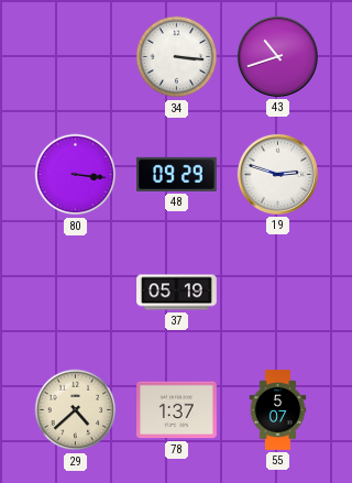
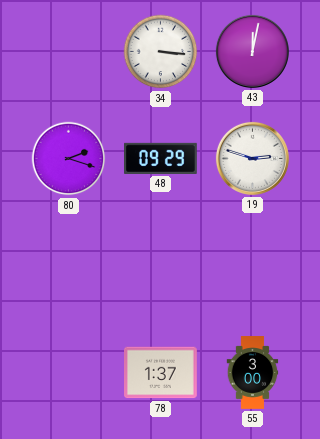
43: 10:42 -> 12:02
80: 3:16 -> 2:18
37: 05:19 -> none
29: 4:38 -> none
55: 5:07 -> 3:00
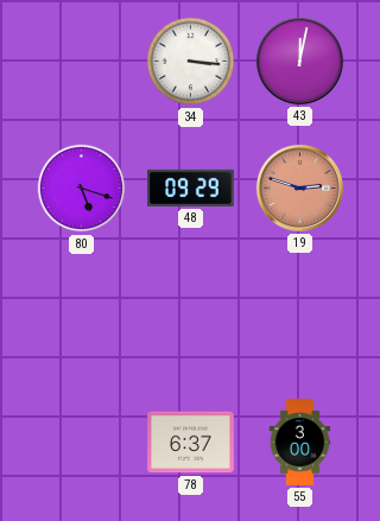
80: 2:18 -> 5:18
19 dial: white -> salmon
78: 1:37 -> 6:37
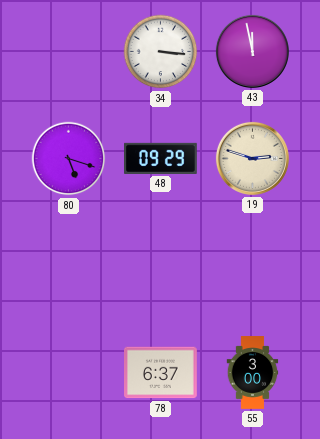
43: 12:02 -> 11:58
19 dial: salmon -> cream
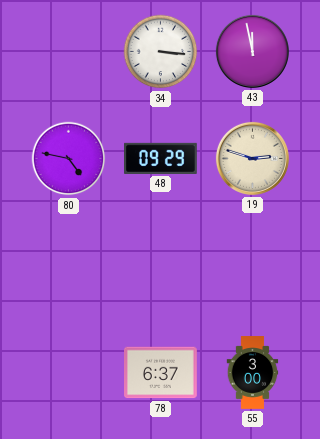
80: 5:18 -> 4:47
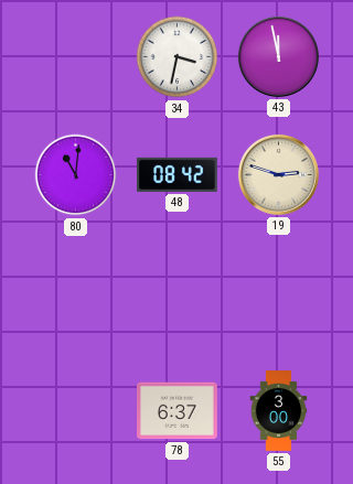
34: 3:16 -> 3:32
80: 4:47 -> 11:01
48: 09:29 -> 08:42
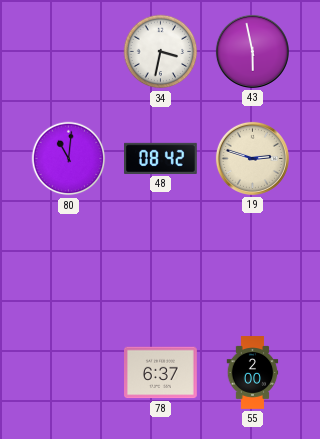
43: 11:58 -> 5:58
55: 3:00 -> 2:00
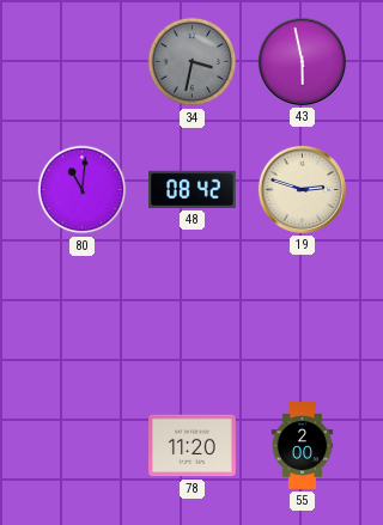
34 dial: white -> grey
78: 6:37 -> 11:20
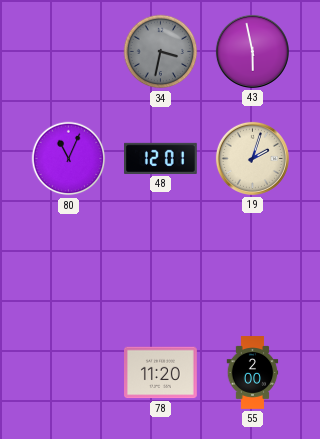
80: 11:01 -> 11:04
48: 08:42 -> 12:01
19: 2:48 -> 2:03
